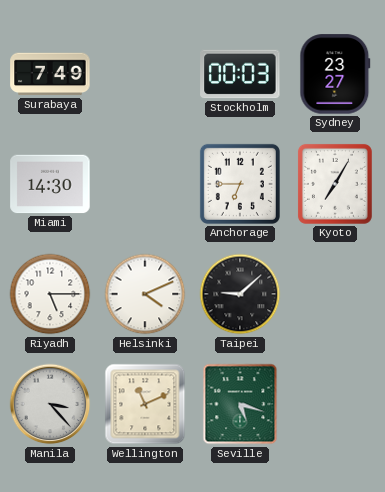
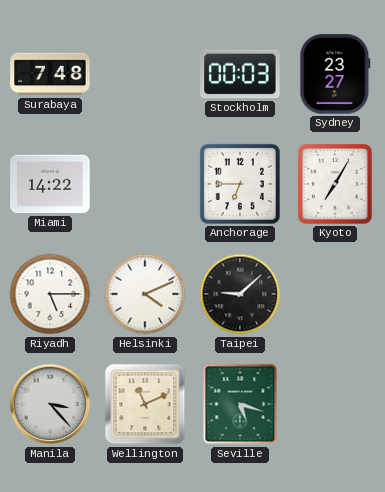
Surabaya: 7:49 -> 7:48
Miami: 14:30 -> 14:22
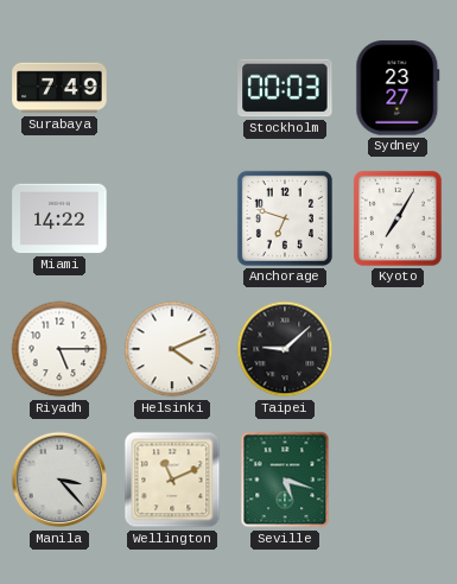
Surabaya: 7:48 -> 7:49
Anchorage: 6:45 -> 6:48
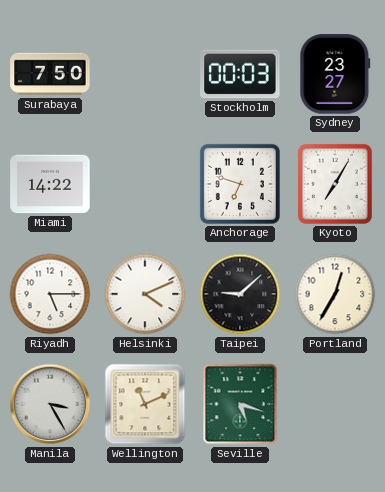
Surabaya: 7:49 -> 7:50
Portland: none -> 12:35
Manila: 3:23 -> 3:25
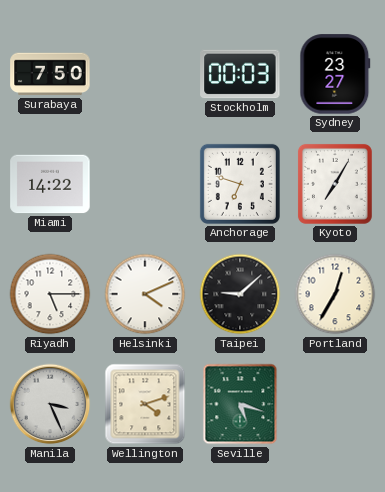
Manila: 3:25 -> 3:26
Wellington: 11:11 -> 4:12
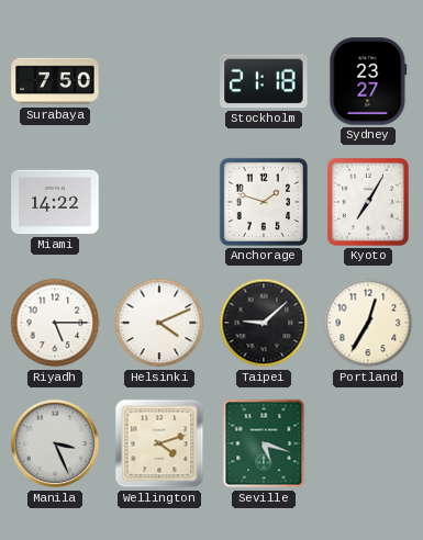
Stockholm: 00:03 -> 21:18
Anchorage: 6:48 -> 1:48
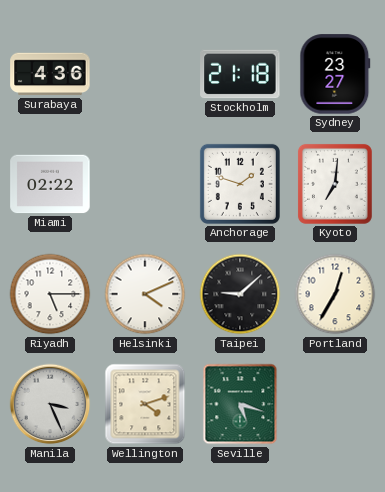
Surabaya: 7:50 -> 4:36
Miami: 14:22 -> 02:22
Kyoto: 7:05 -> 7:01
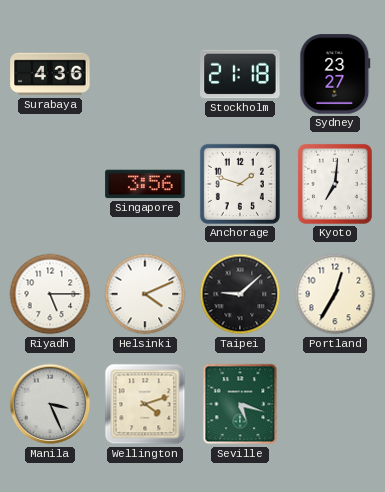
Miami: 02:22 -> none
Singapore: none -> 3:56
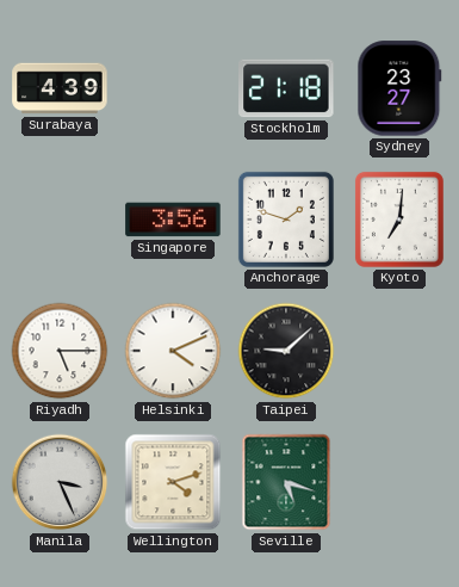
Surabaya: 4:36 -> 4:39
Portland: 12:35 -> none
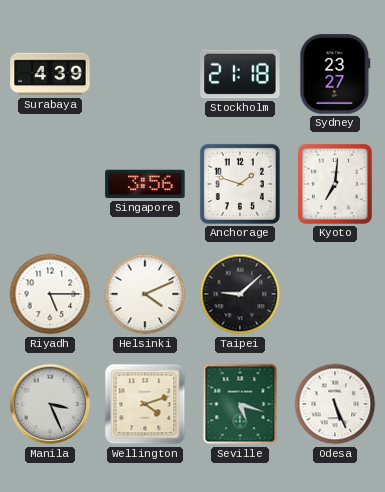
Odesa: none -> 5:26
